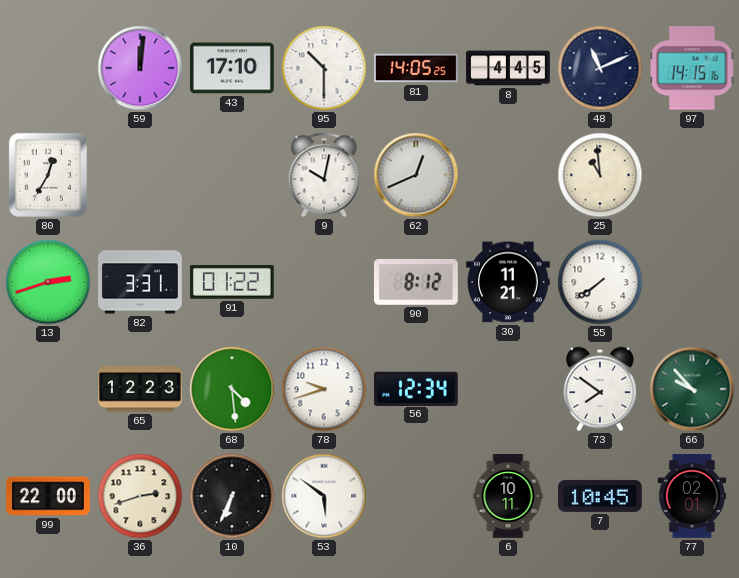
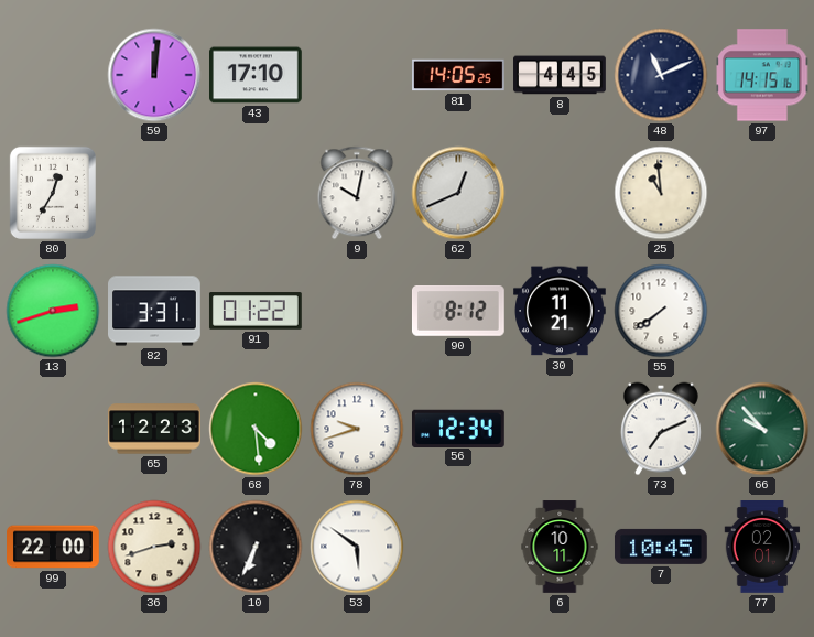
95: 10:30 -> none
73: 7:51 -> 7:11
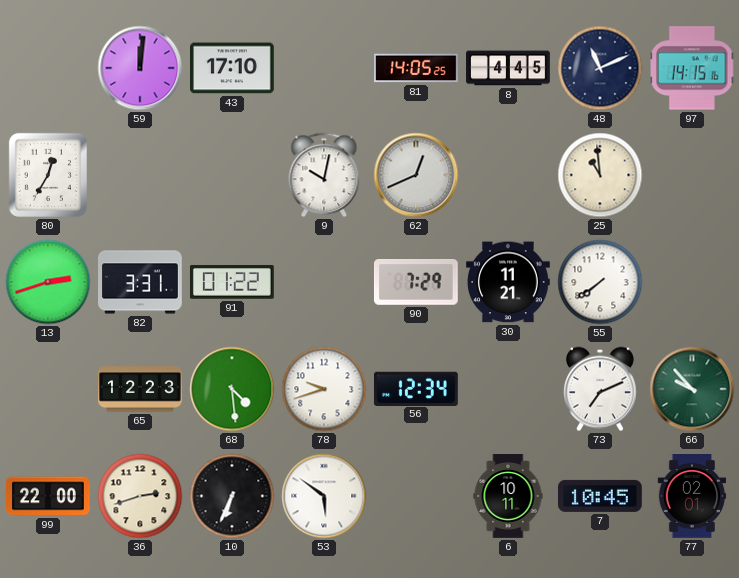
90: 8:12 -> 7:29
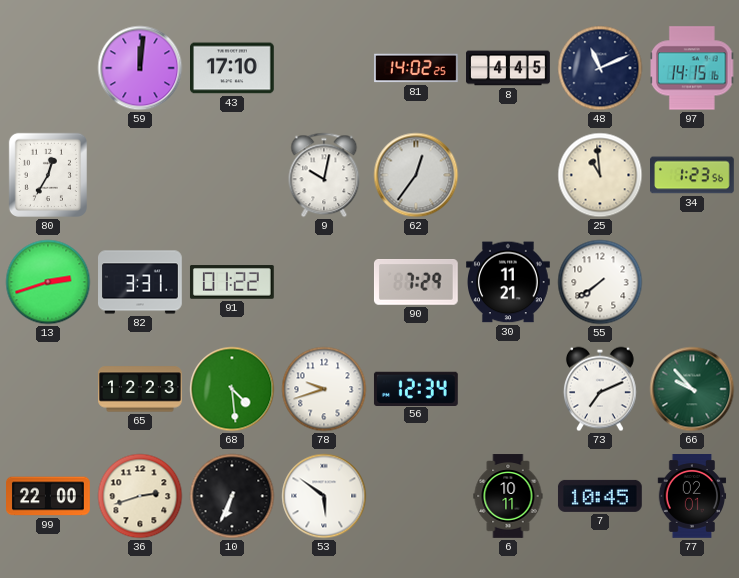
81: 14:05 -> 14:02
62: 12:41 -> 12:36
34: none -> 1:23
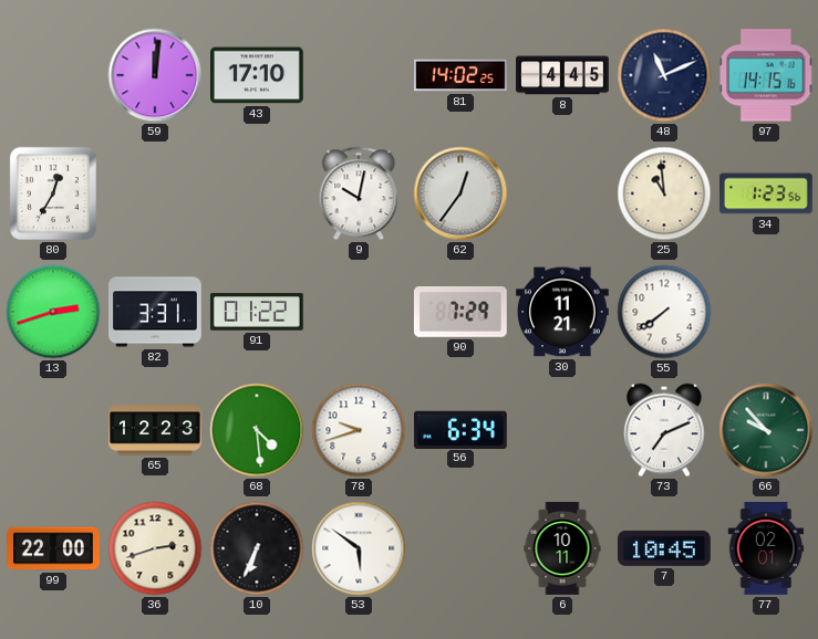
56: 12:34 -> 6:34
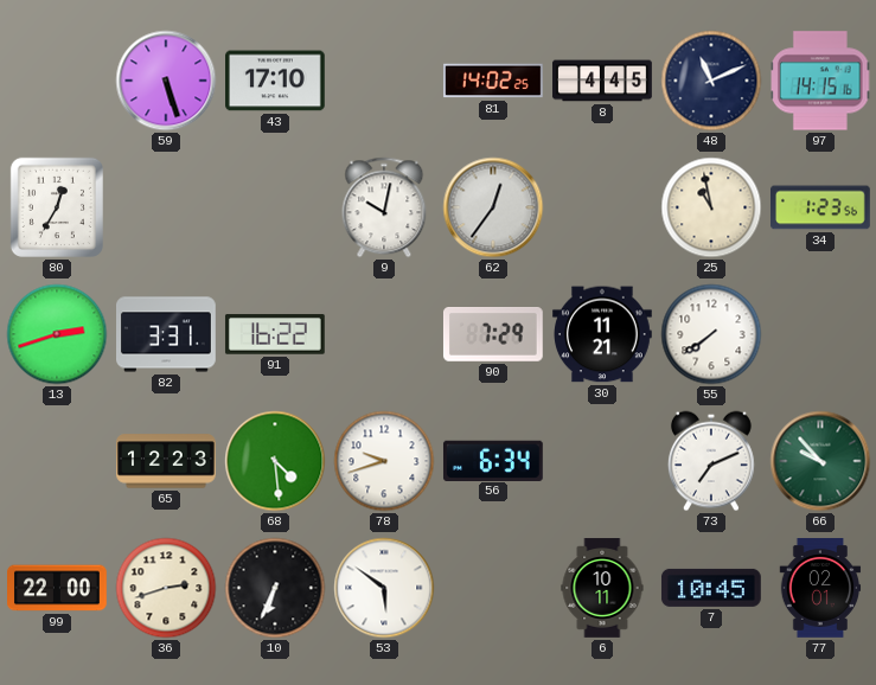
59: 12:01 -> 5:27
25: 10:59 -> 10:58
91: 01:22 -> 16:22
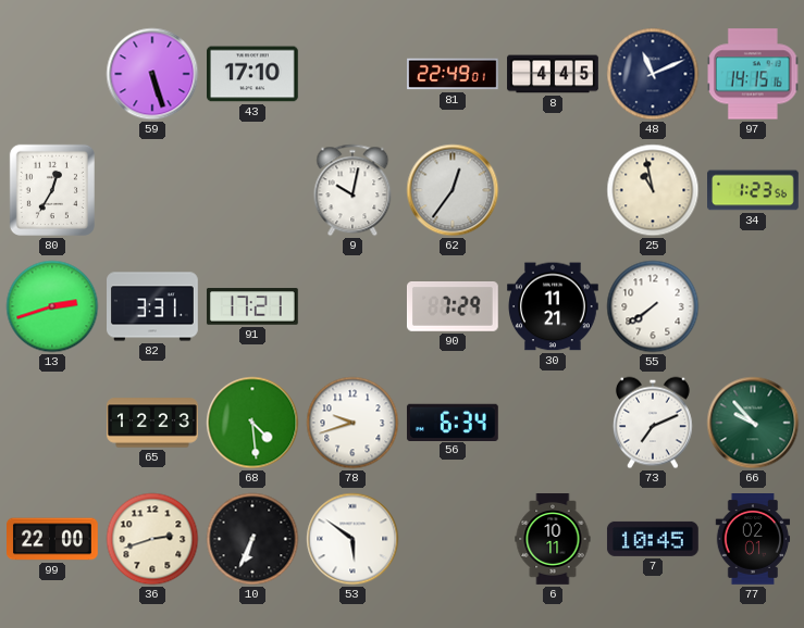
81: 14:02 -> 22:49
91: 16:22 -> 17:21
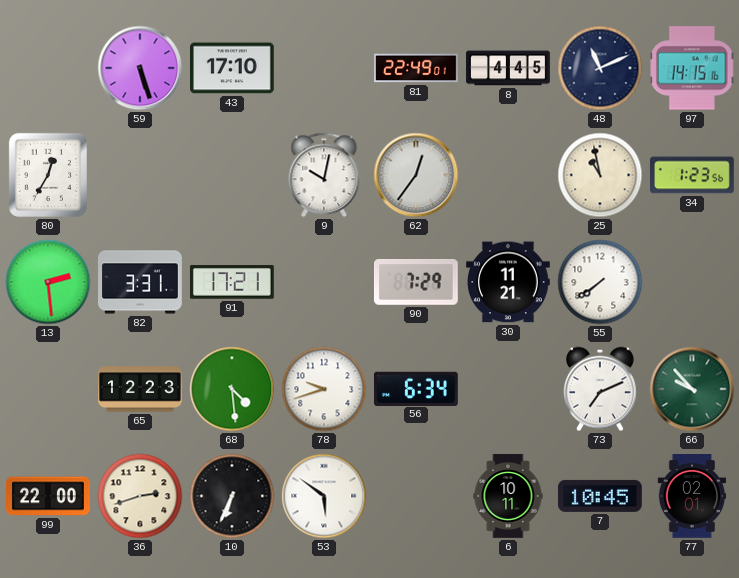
13: 2:42 -> 2:29
